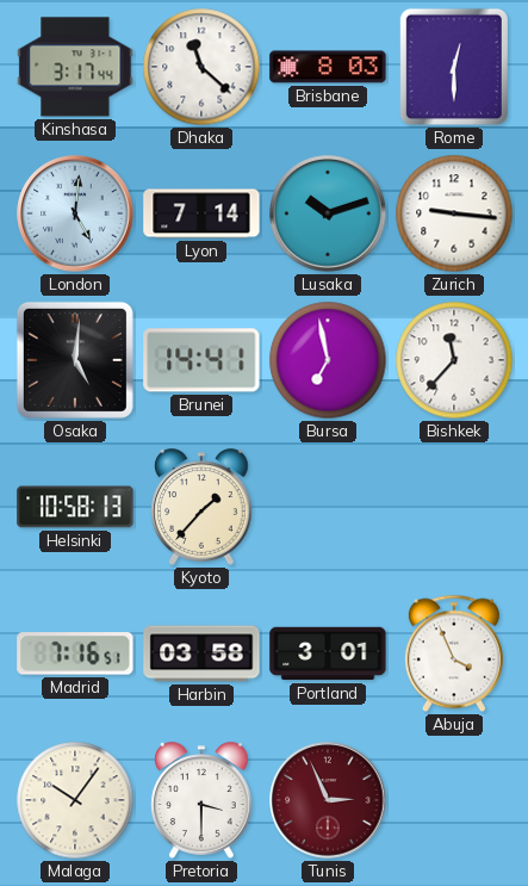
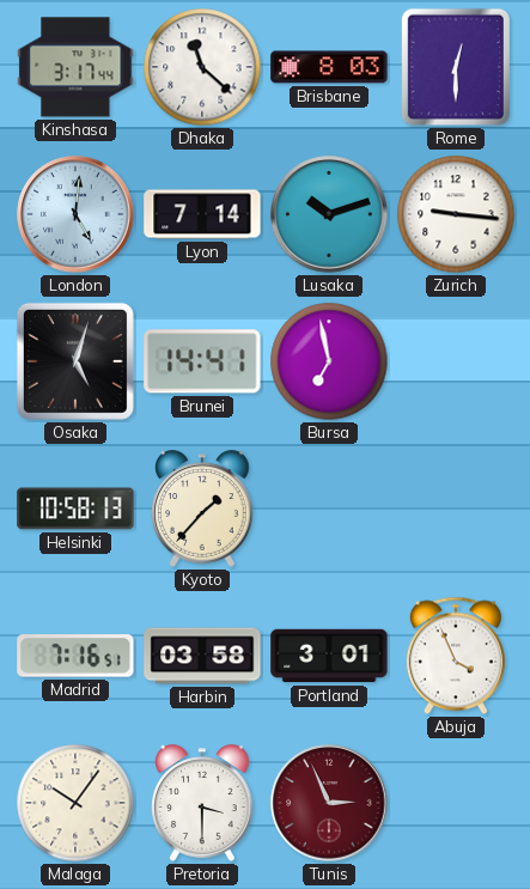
Osaka: 5:01 -> 5:03
Bishkek: 11:37 -> none
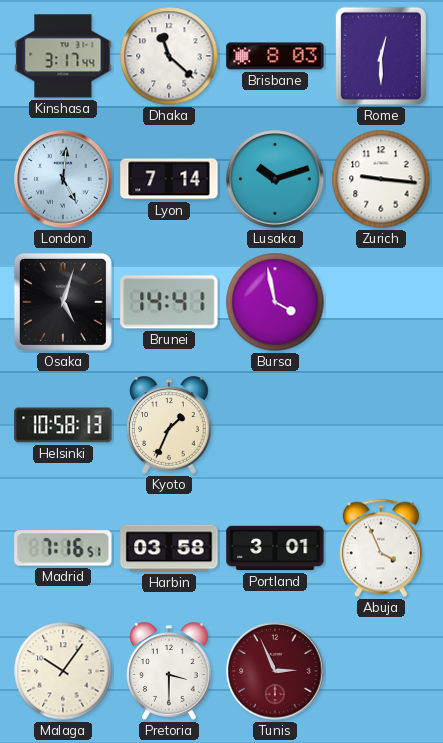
Bursa: 6:58 -> 3:58
Kyoto: 1:37 -> 1:34
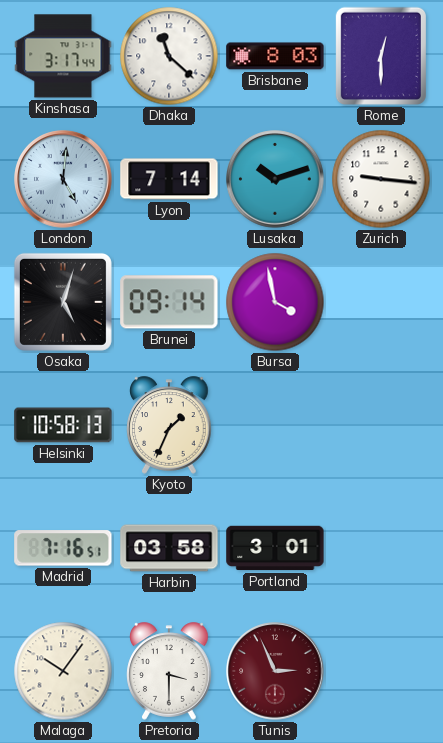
Brunei: 14:41 -> 09:14
Abuja: 3:56 -> none
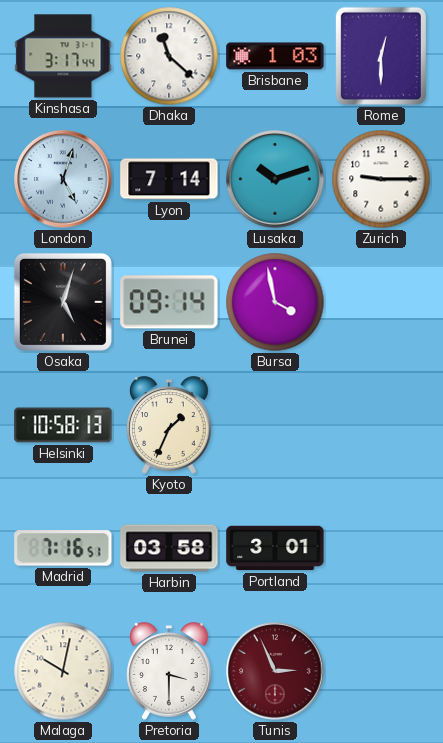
Brisbane: 8:03 -> 1:03
London: 5:01 -> 5:03
Zurich: 9:16 -> 9:15
Malaga: 10:06 -> 10:02
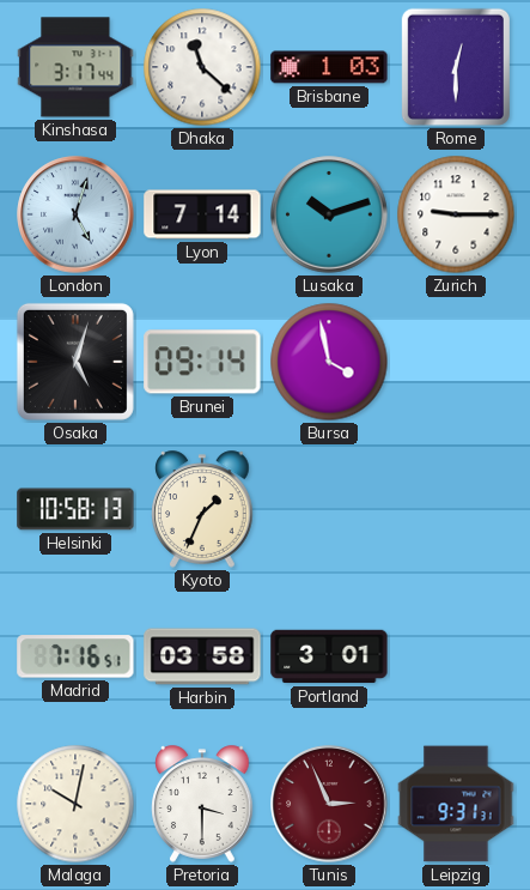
Leipzig: none -> 9:31
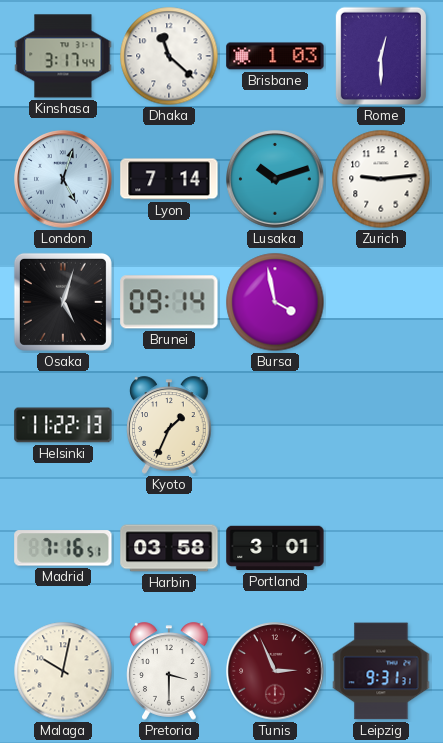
Zurich: 9:15 -> 9:14
Helsinki: 10:58 -> 11:22
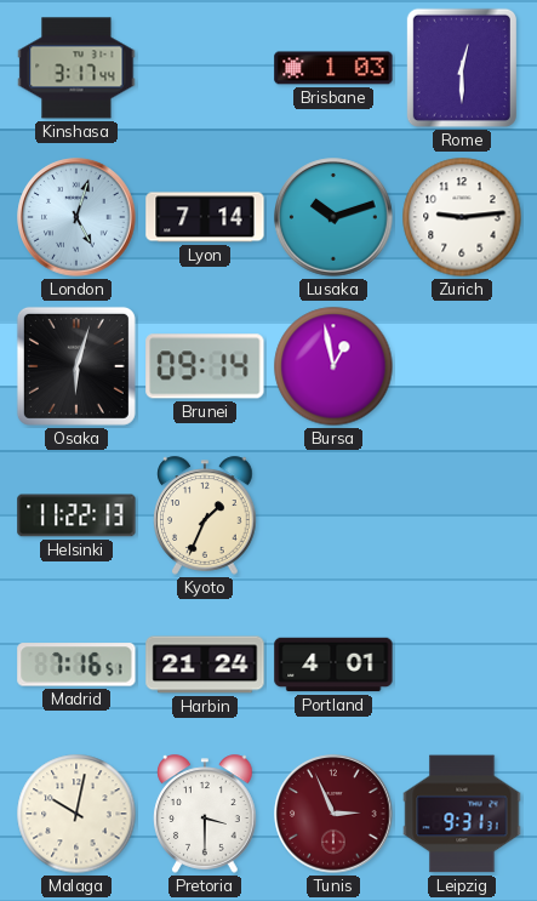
Dhaka: 11:22 -> none
Osaka: 5:03 -> 6:03
Bursa: 3:58 -> 12:58
Harbin: 03:58 -> 21:24
Portland: 3:01 -> 4:01
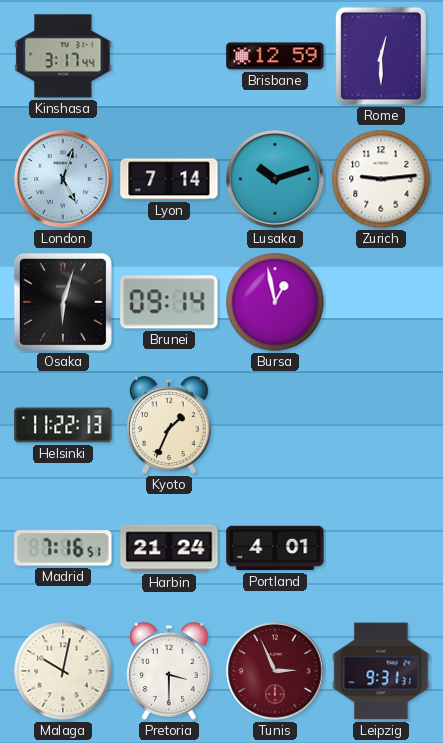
Brisbane: 1:03 -> 12:59
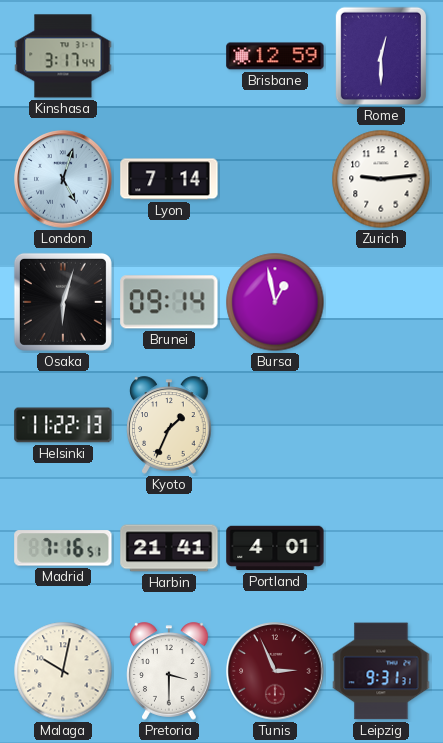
Lusaka: 10:12 -> none
Harbin: 21:24 -> 21:41
